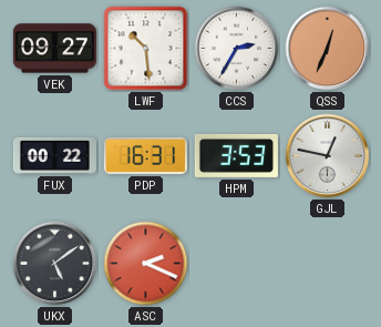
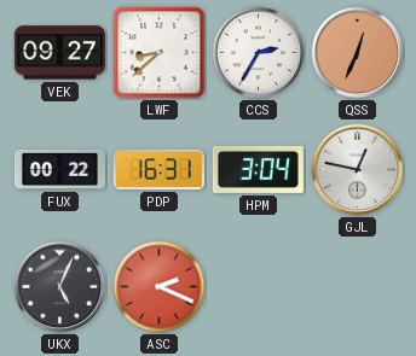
LWF: 10:29 -> 8:38
HPM: 3:53 -> 3:04
UKX: 5:09 -> 5:04
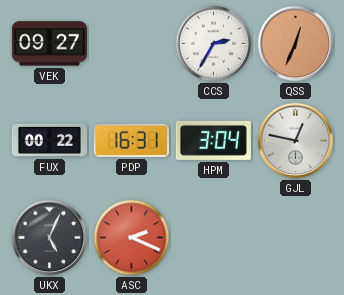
LWF: 8:38 -> none
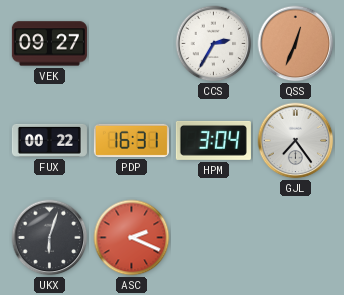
GJL: 12:47 -> 7:24
UKX: 5:04 -> 6:03
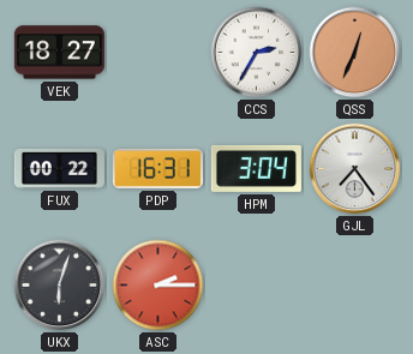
VEK: 09:27 -> 18:27
ASC: 2:19 -> 2:15
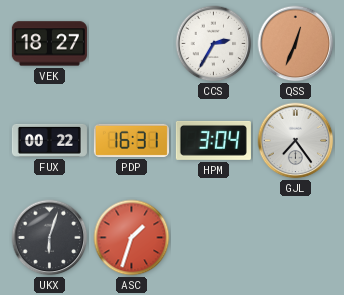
ASC: 2:15 -> 1:33
